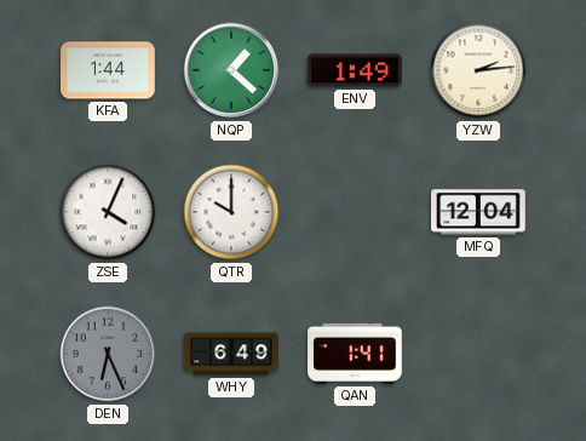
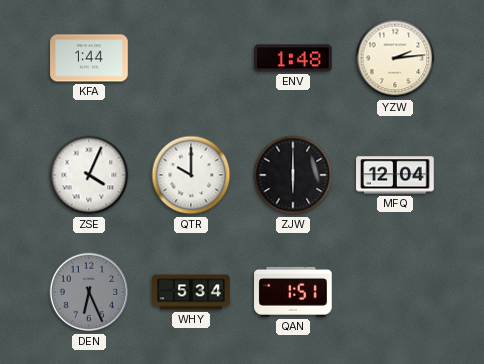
NQP: 1:22 -> none
ENV: 1:49 -> 1:48
ZJW: none -> 6:00
WHY: 6:49 -> 5:34
QAN: 1:41 -> 1:51
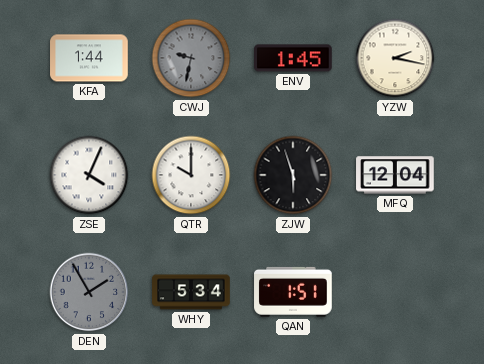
CWJ: none -> 9:32
ENV: 1:48 -> 1:45
YZW: 2:14 -> 2:17
ZJW: 6:00 -> 5:57
DEN: 6:26 -> 1:55
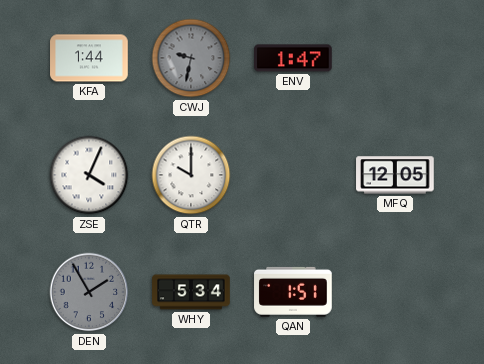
ENV: 1:45 -> 1:47
YZW: 2:17 -> none
ZJW: 5:57 -> none
MFQ: 12:04 -> 12:05
